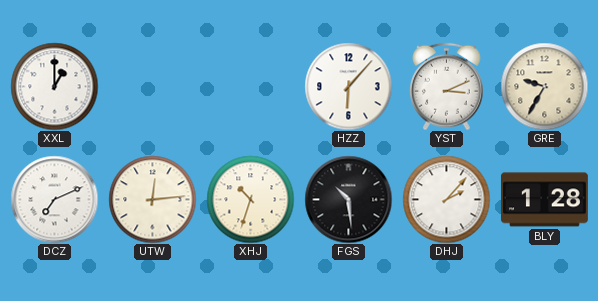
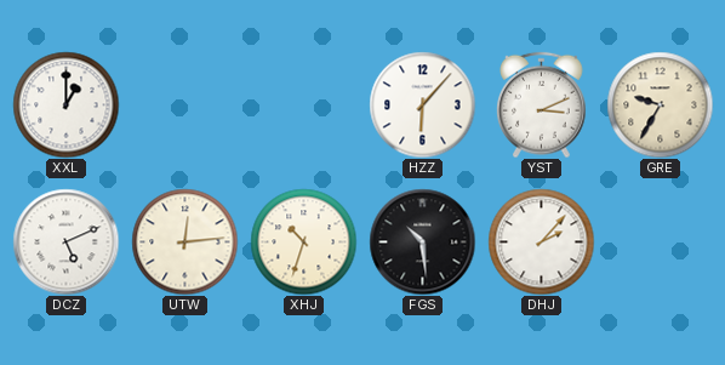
DCZ: 7:11 -> 5:11
BLY: 1:28 -> none
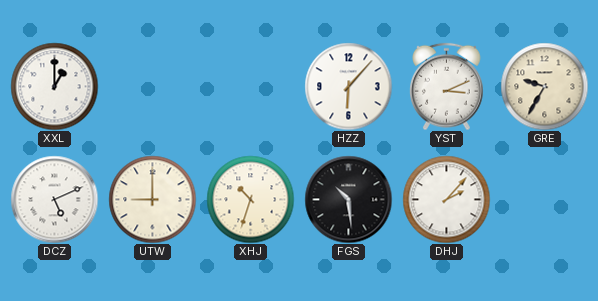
UTW: 12:14 -> 9:00
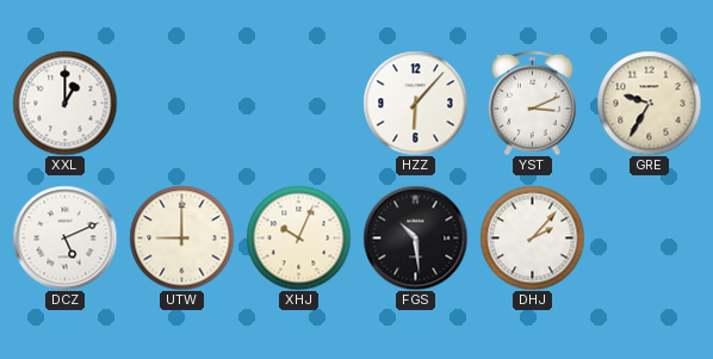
XHJ: 10:33 -> 10:04
